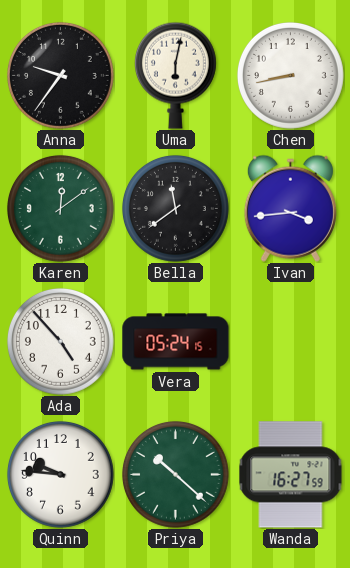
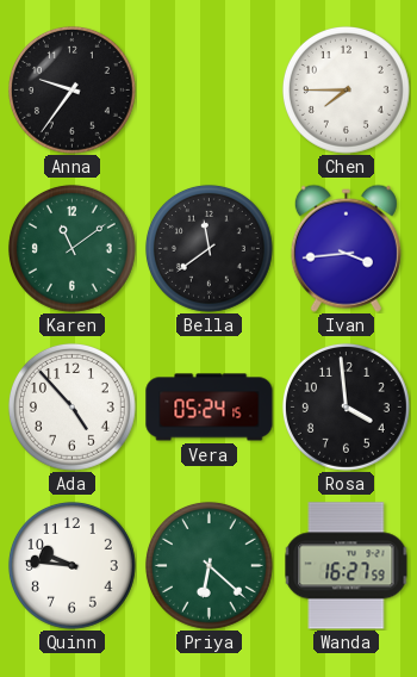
Uma: 6:02 -> none
Chen: 8:43 -> 7:45
Karen: 12:09 -> 11:09
Rosa: none -> 3:59
Priya: 10:22 -> 6:22
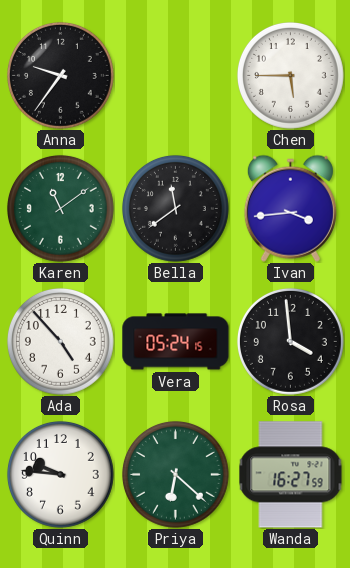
Chen: 7:45 -> 5:45
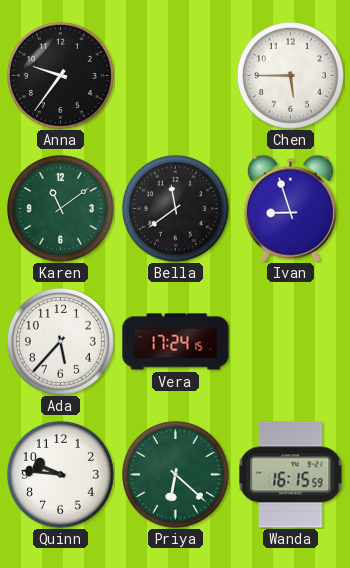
Ivan: 3:44 -> 8:57
Ada: 4:53 -> 5:37
Vera: 05:24 -> 17:24
Rosa: 3:59 -> none
Wanda: 16:27 -> 16:15
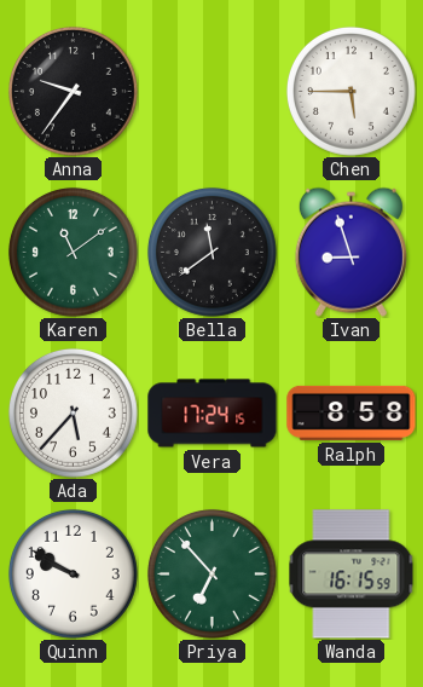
Ralph: none -> 8:58
Quinn: 9:46 -> 9:50
Priya: 6:22 -> 6:53
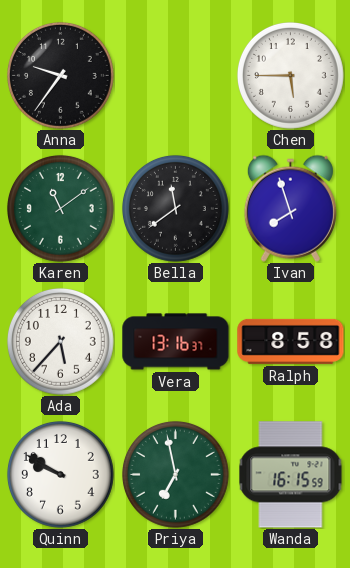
Ivan: 8:57 -> 7:57
Vera: 17:24 -> 13:16
Priya: 6:53 -> 6:58
